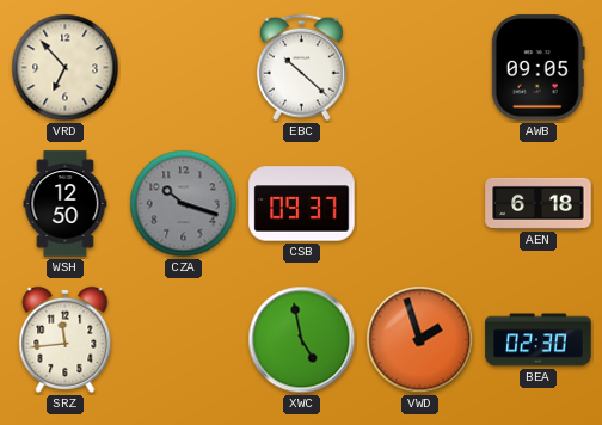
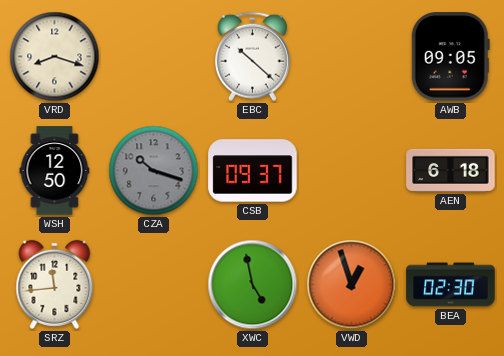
VRD: 6:53 -> 8:18
VWD: 1:57 -> 12:57
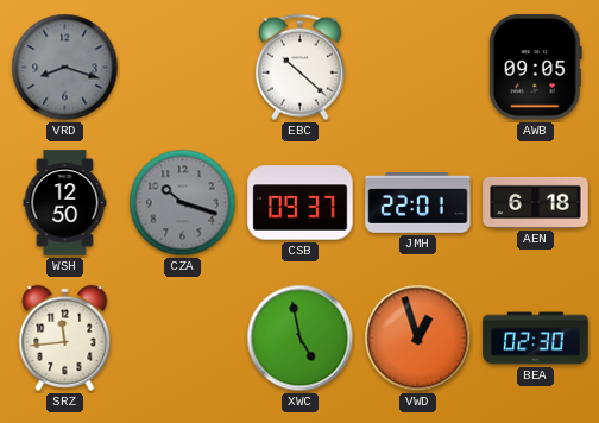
VRD dial: cream -> grey
JMH: none -> 22:01
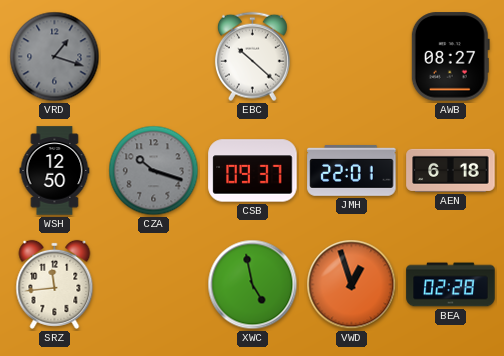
VRD: 8:18 -> 1:18
AWB: 09:05 -> 08:27
BEA: 02:30 -> 02:28
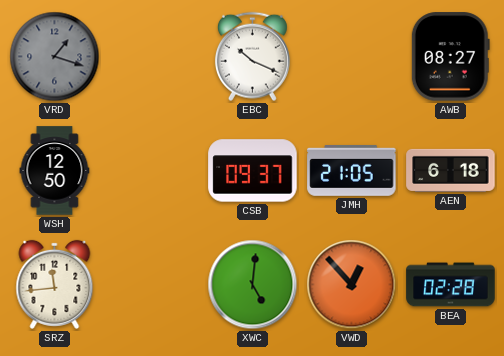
EBC: 10:22 -> 10:19
CZA: 10:18 -> none
JMH: 22:01 -> 21:05
XWC: 4:58 -> 5:01
VWD: 12:57 -> 12:53
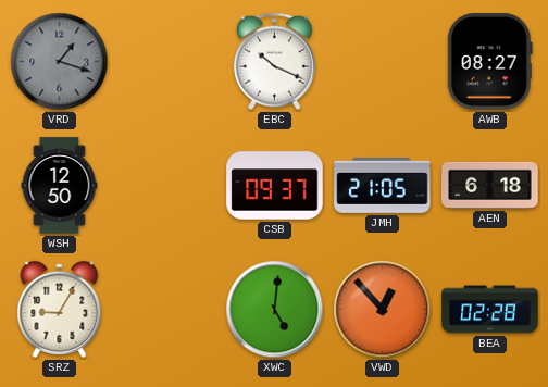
SRZ: 11:44 -> 9:05
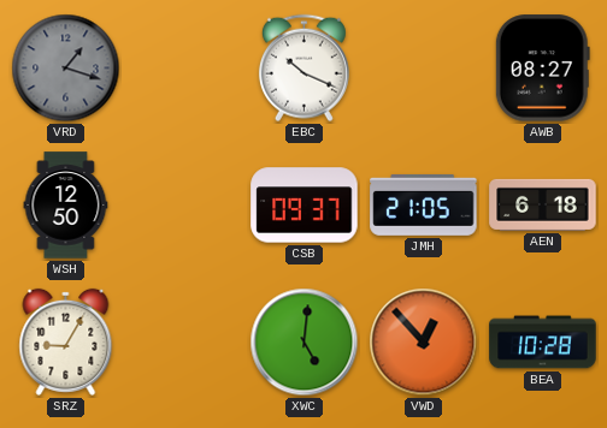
BEA: 02:28 -> 10:28
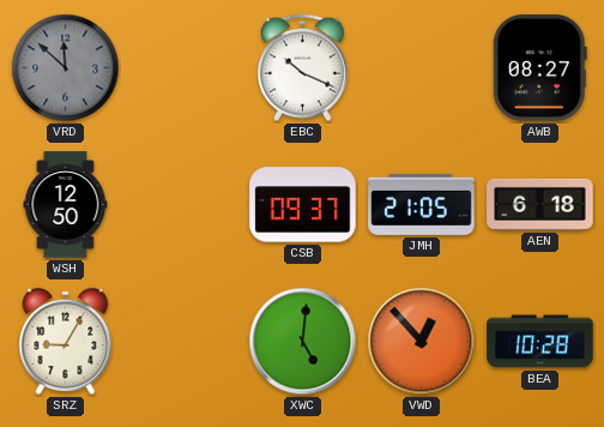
VRD: 1:18 -> 11:52
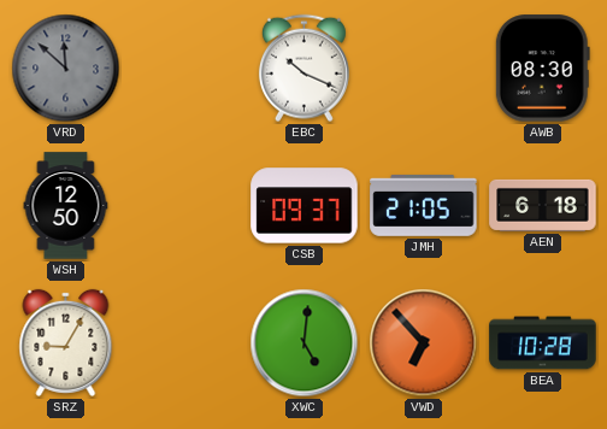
AWB: 08:27 -> 08:30
VWD: 12:53 -> 6:53
